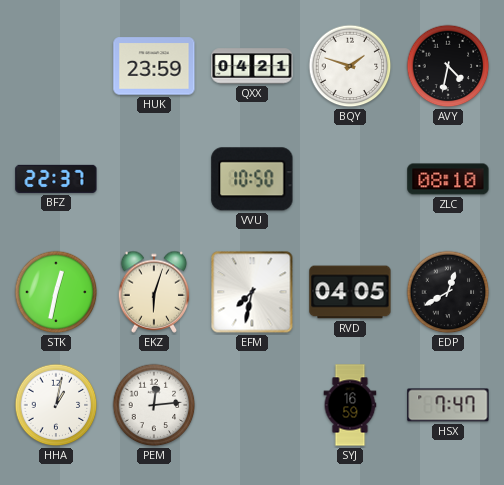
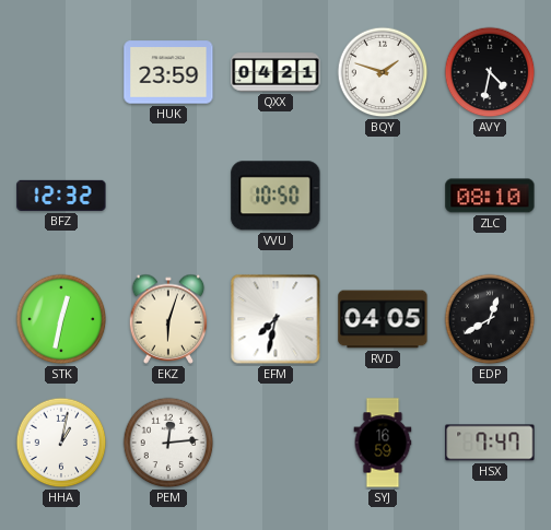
BFZ: 22:37 -> 12:32
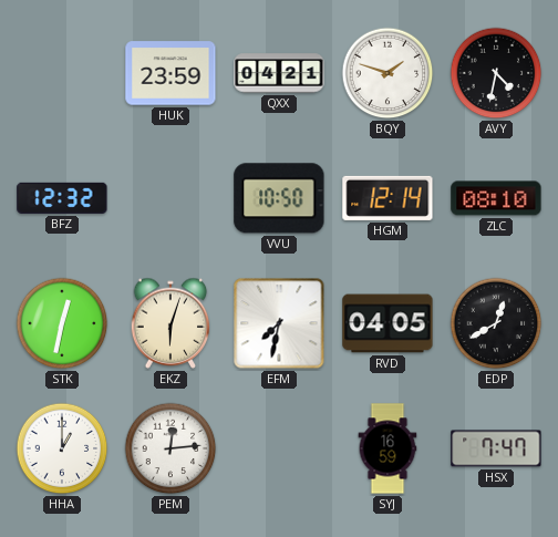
HGM: none -> 12:14
HHA: 1:02 -> 1:00
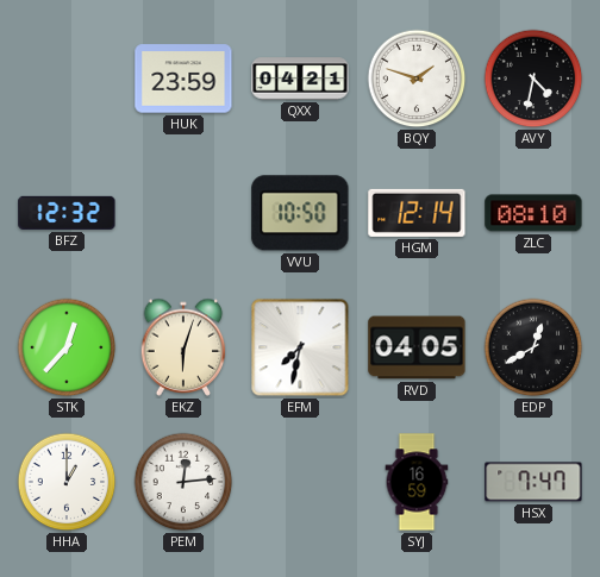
STK: 12:32 -> 12:37
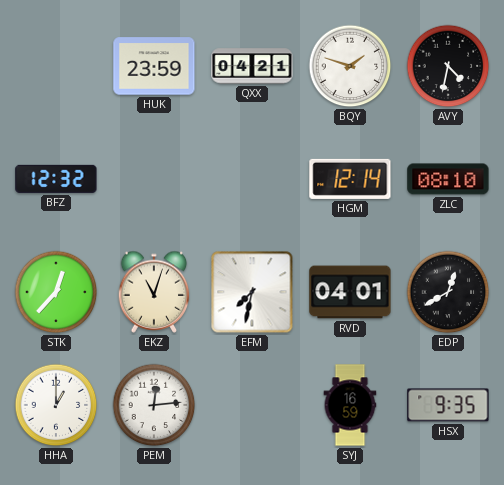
VVU: 10:50 -> none
EKZ: 6:03 -> 11:03
RVD: 04:05 -> 04:01
HSX: 7:47 -> 9:35
